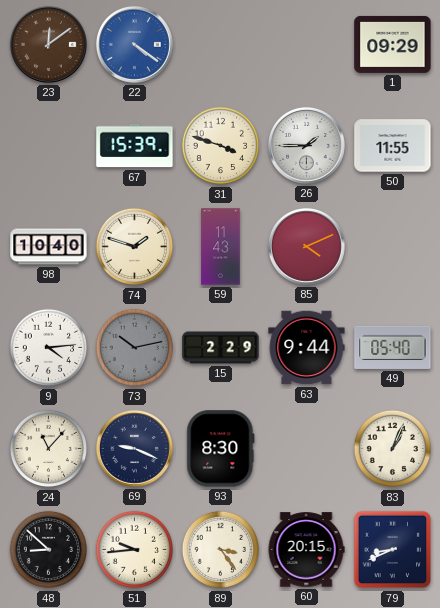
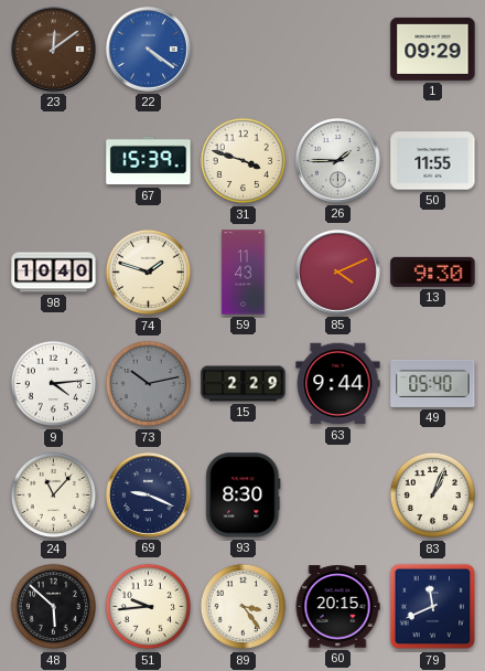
13: none -> 9:30
48: 8:52 -> 5:52
79: 8:41 -> 11:41
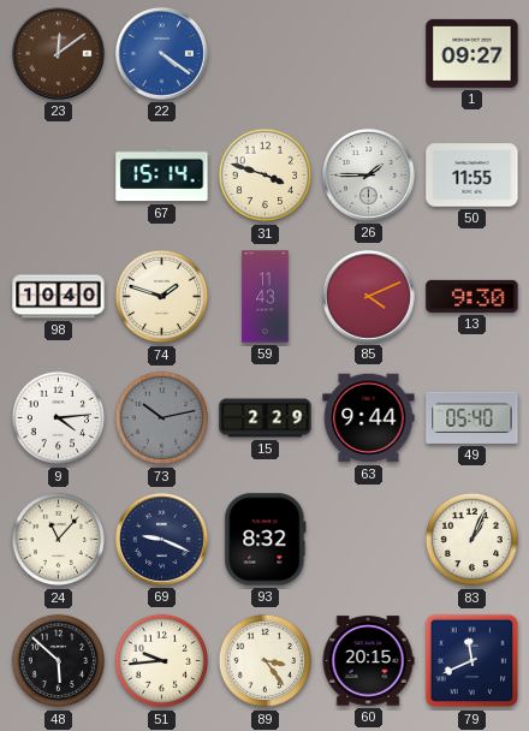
1: 09:29 -> 09:27
67: 15:39 -> 15:14
93: 8:30 -> 8:32
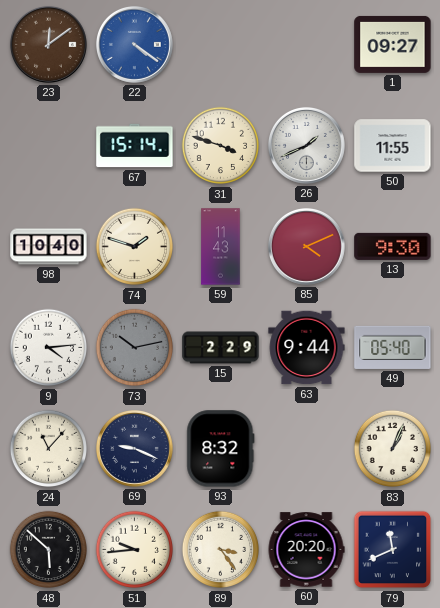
26: 1:45 -> 1:41
60: 20:15 -> 20:20
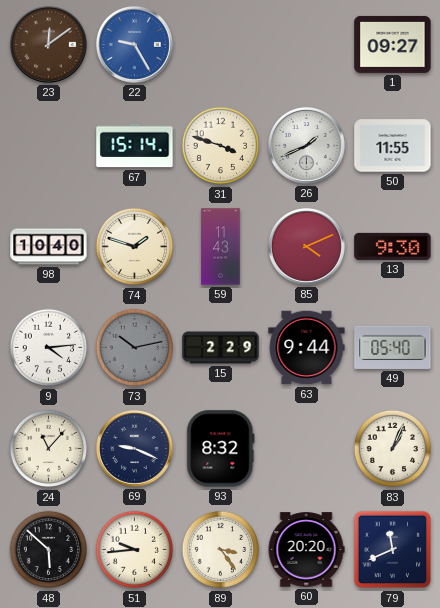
22: 4:21 -> 9:25
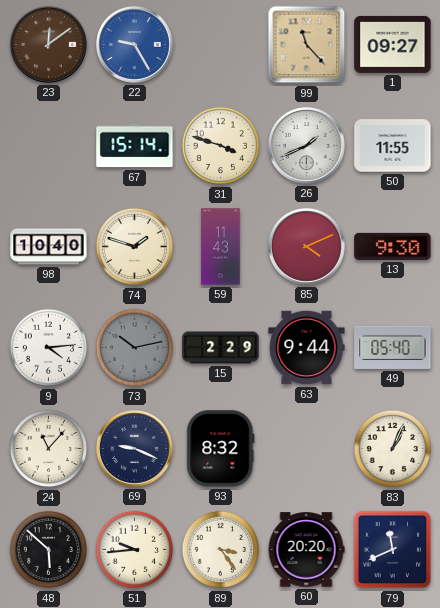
99: none -> 11:23
